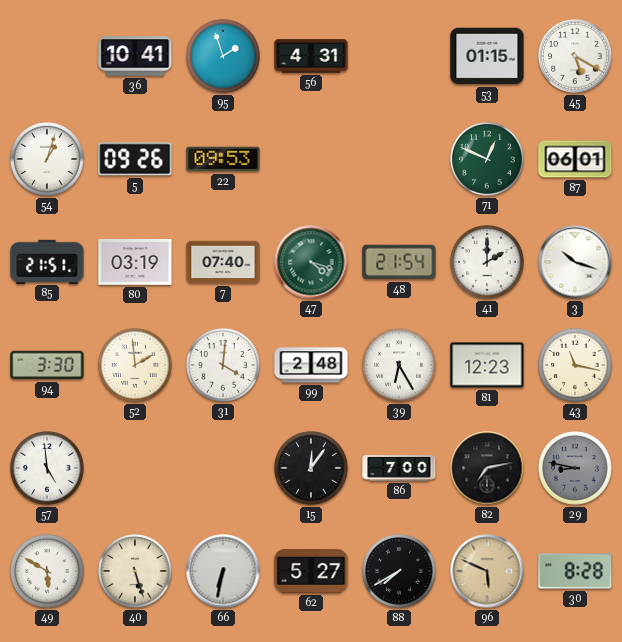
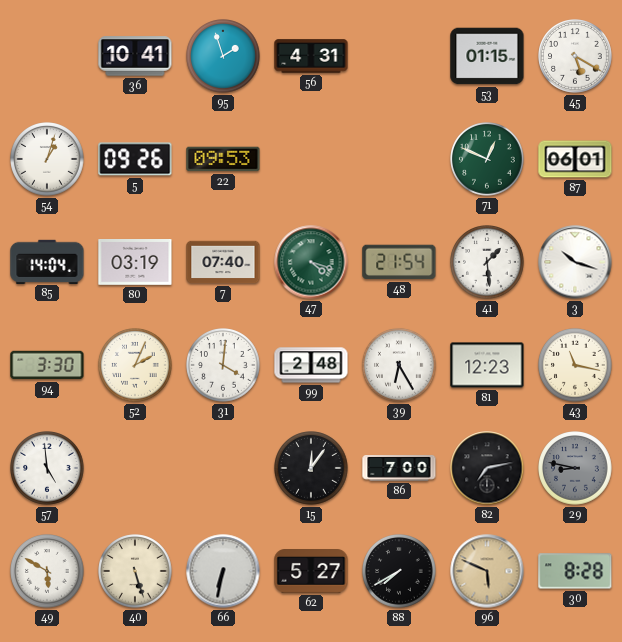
85: 21:51 -> 14:04
41: 2:00 -> 1:29
52: 1:59 -> 2:04
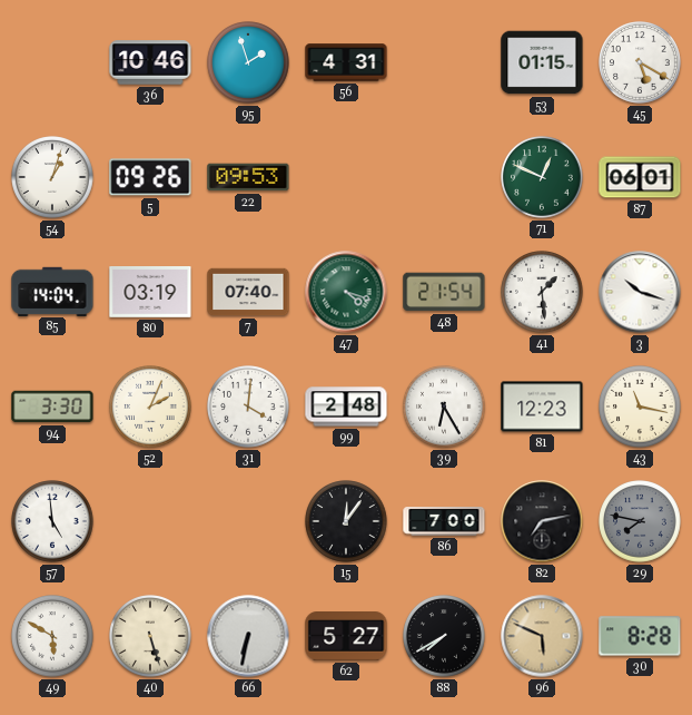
36: 10:41 -> 10:46
29: 8:47 -> 7:47
